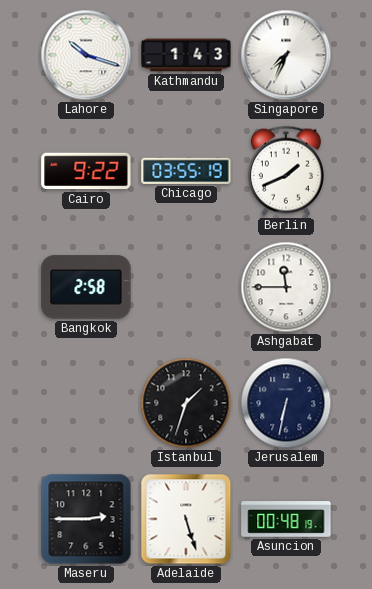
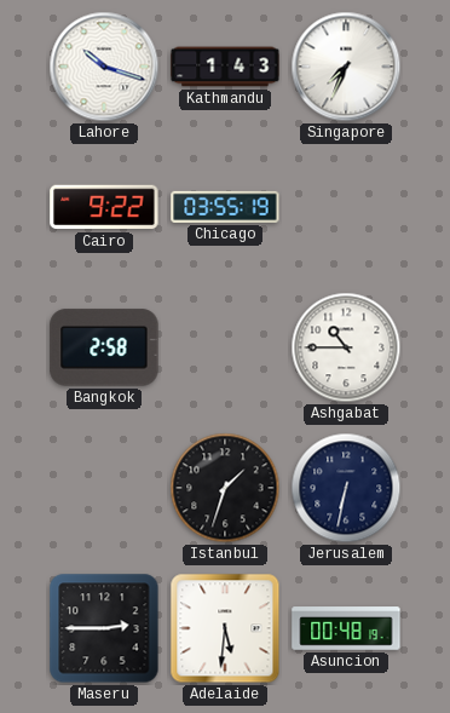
Berlin: 1:41 -> none
Ashgabat: 11:45 -> 10:45
Adelaide: 5:27 -> 5:31
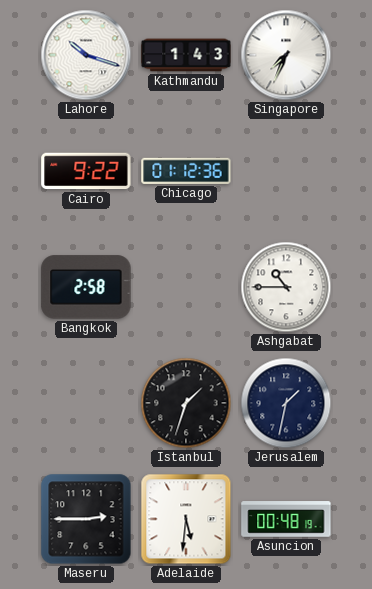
Chicago: 03:55 -> 01:12
Jerusalem: 6:32 -> 1:32
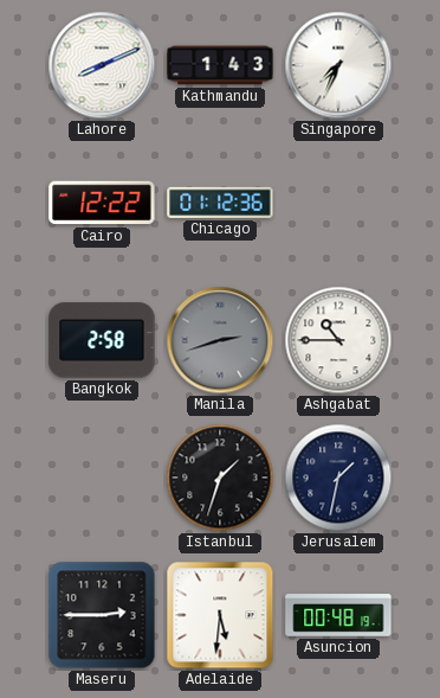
Lahore: 10:18 -> 8:11
Cairo: 9:22 -> 12:22
Manila: none -> 2:42
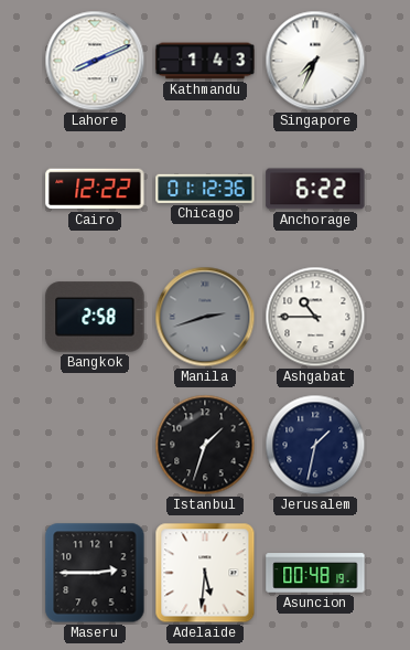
Anchorage: none -> 6:22
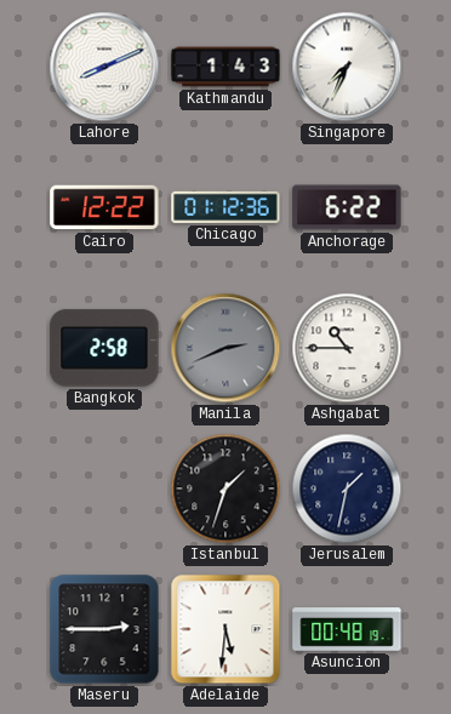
Manila: 2:42 -> 2:41
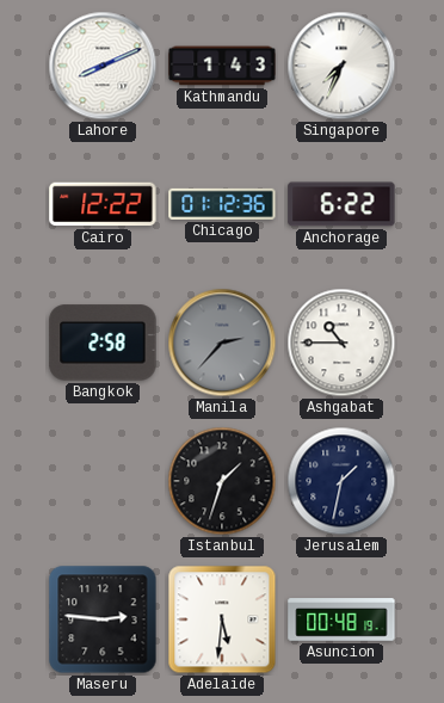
Manila: 2:41 -> 2:37
Maseru: 2:45 -> 2:46
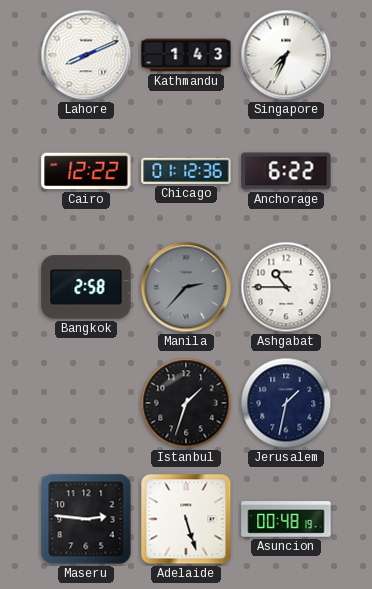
Adelaide: 5:31 -> 5:27
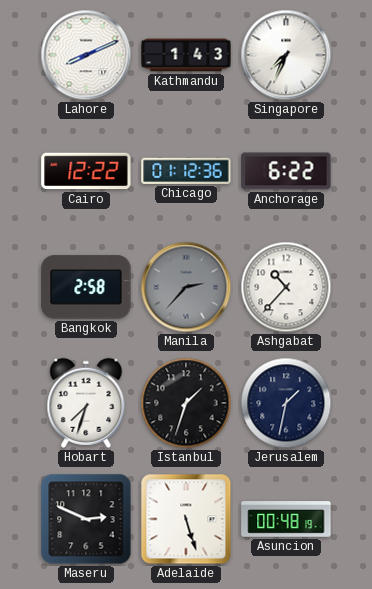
Ashgabat: 10:45 -> 10:37
Hobart: none -> 7:33
Maseru: 2:46 -> 2:49
